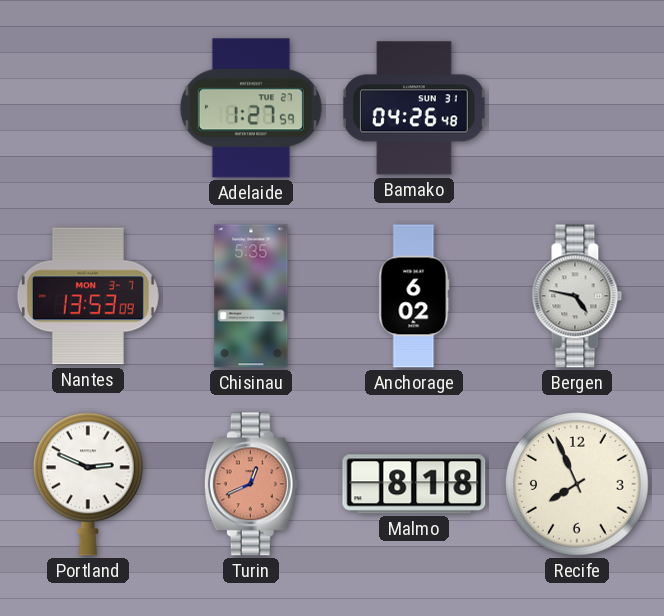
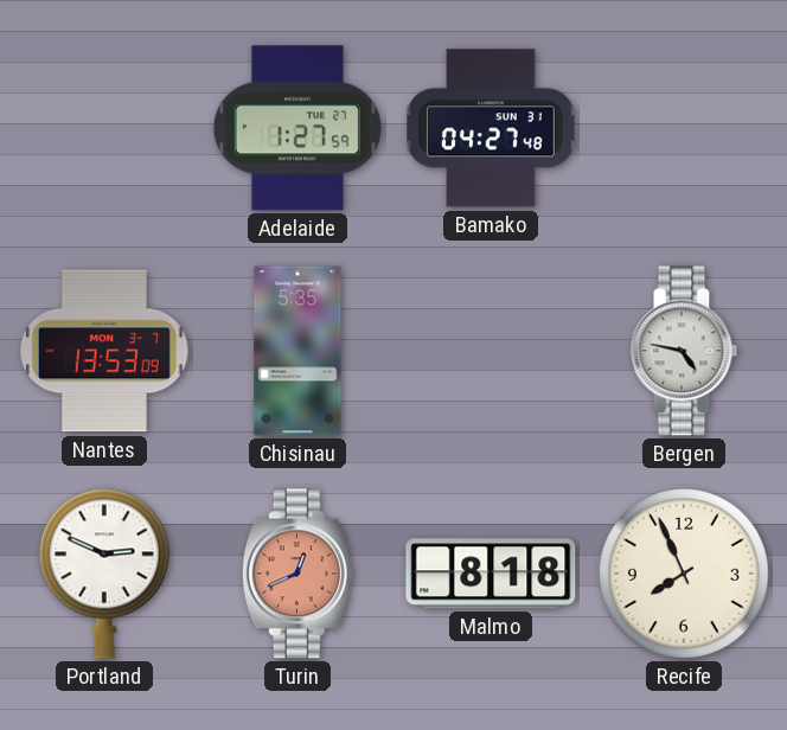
Bamako: 04:26 -> 04:27
Anchorage: 6:02 -> none
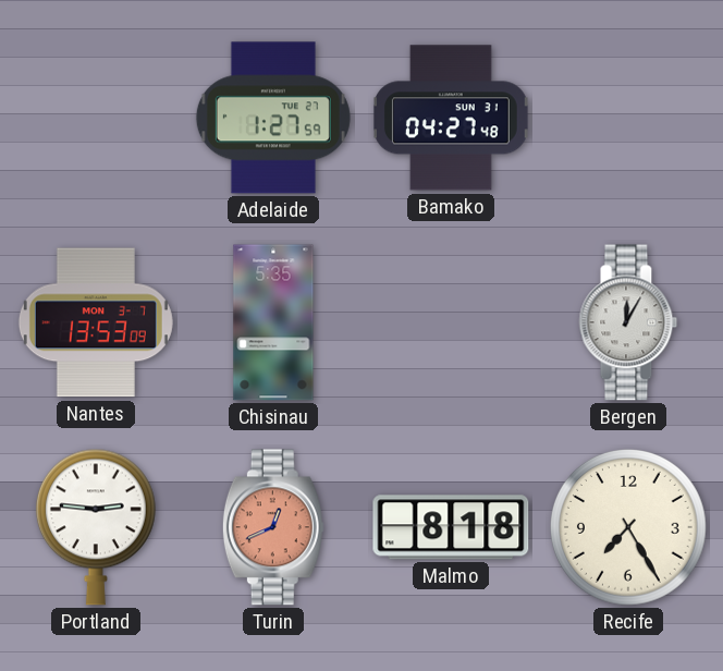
Bergen: 4:47 -> 12:05
Portland: 2:49 -> 2:46
Recife: 7:56 -> 7:25
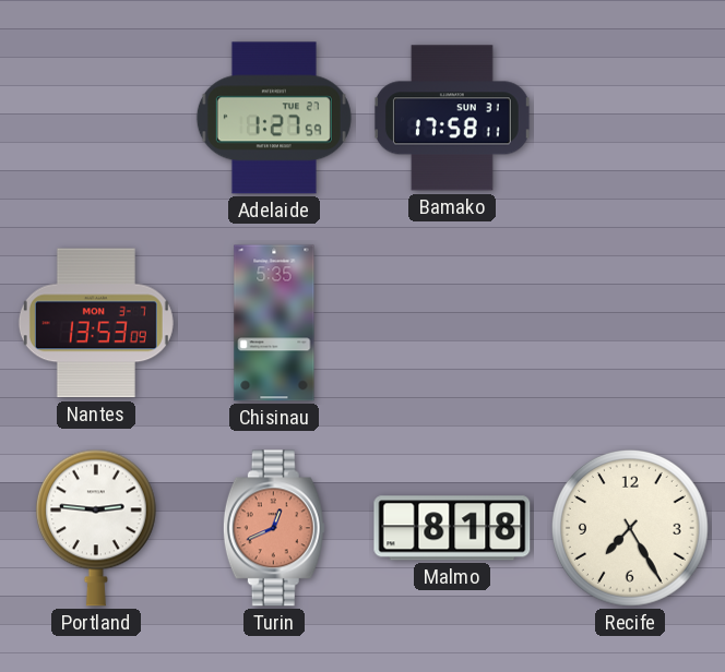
Bamako: 04:27 -> 17:58
Bergen: 12:05 -> none
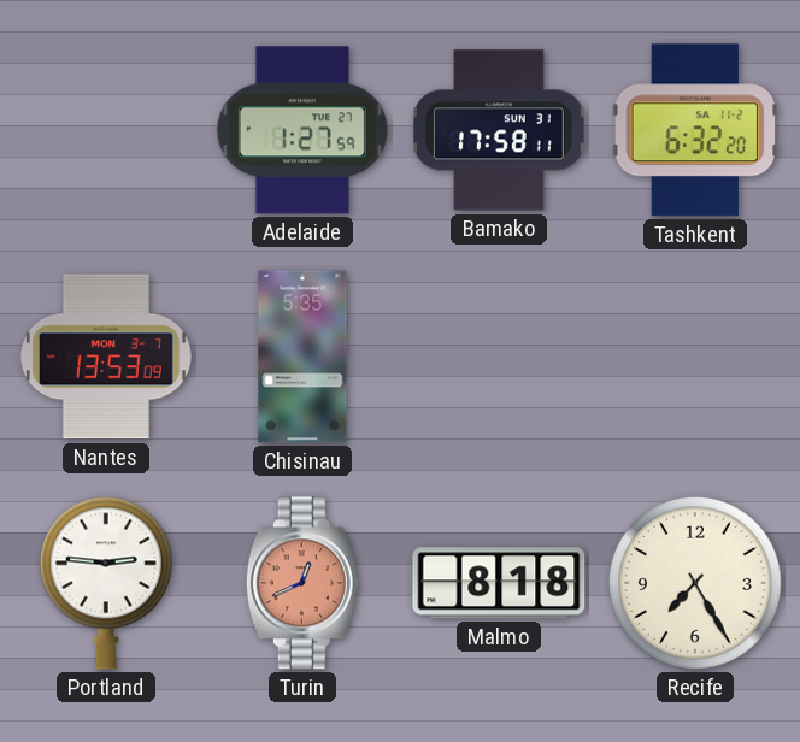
Tashkent: none -> 6:32
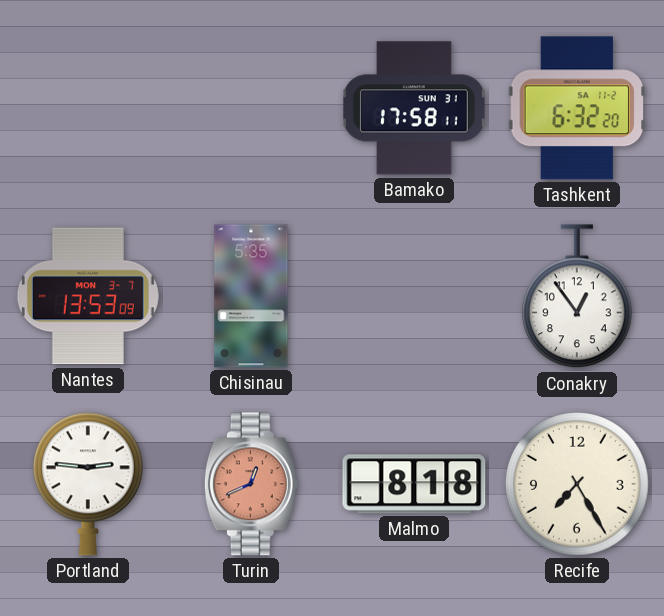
Adelaide: 1:27 -> none
Conakry: none -> 12:54
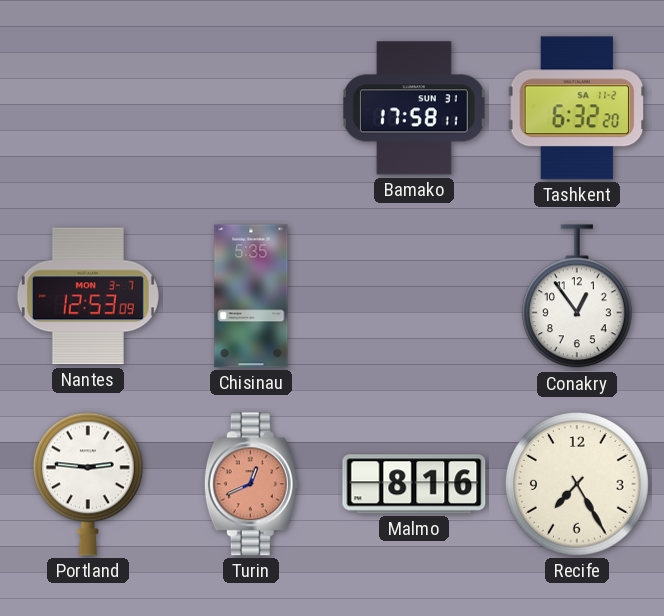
Nantes: 13:53 -> 12:53
Malmo: 8:18 -> 8:16
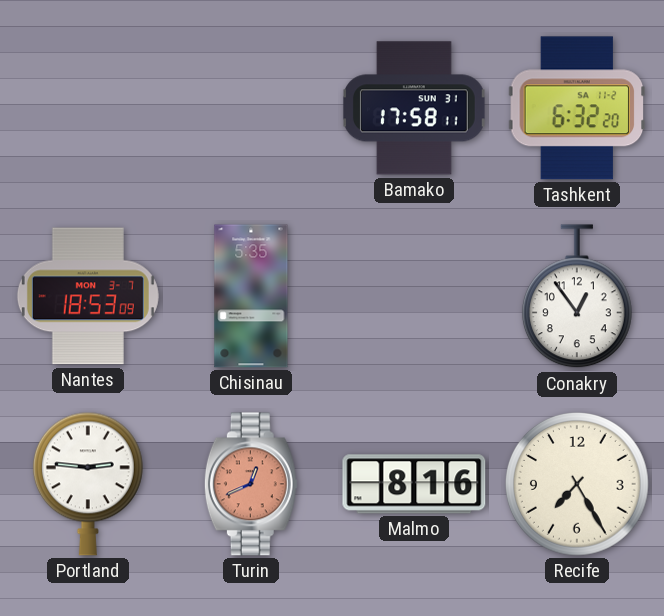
Nantes: 12:53 -> 18:53
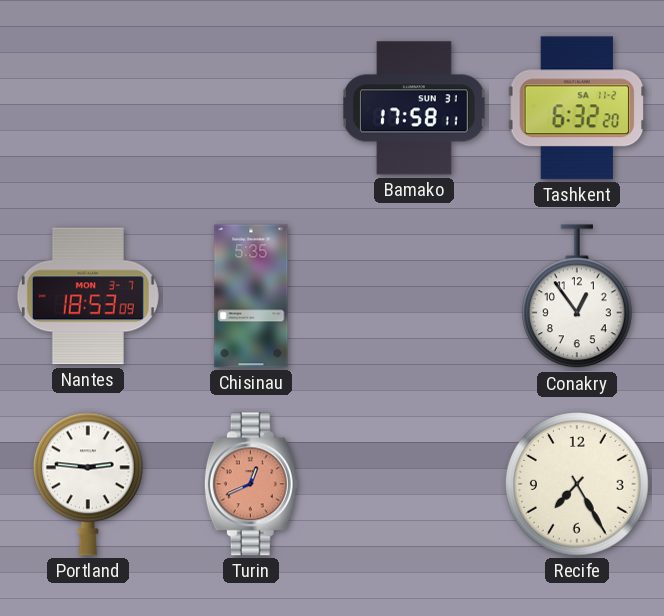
Malmo: 8:16 -> none
